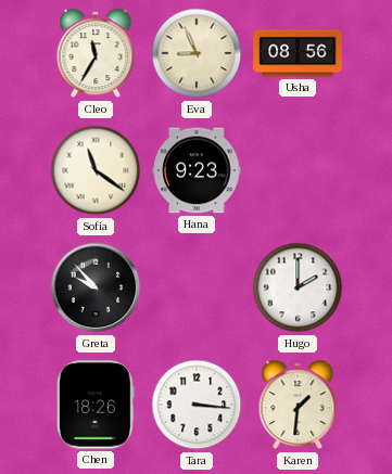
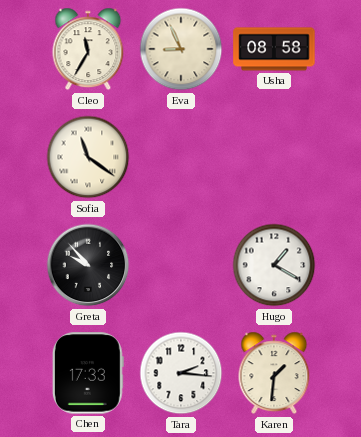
Usha: 08:56 -> 08:58
Hana: 9:23 -> none
Hugo: 2:00 -> 1:20
Chen: 18:26 -> 17:33
Tara: 3:16 -> 2:16
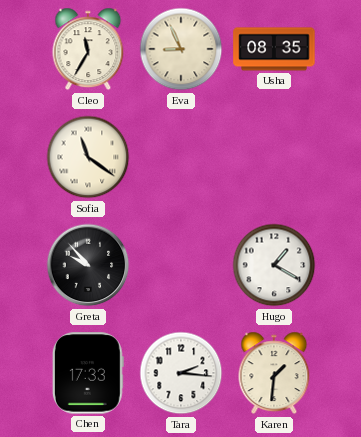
Usha: 08:58 -> 08:35
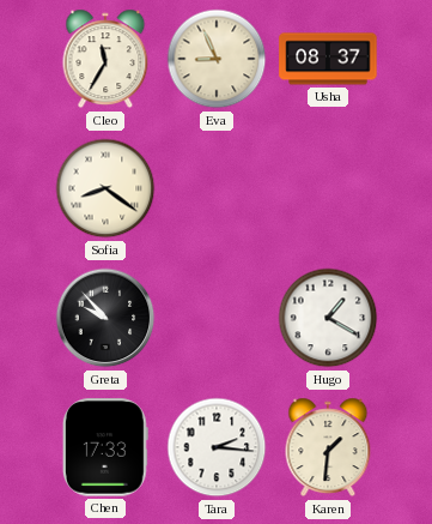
Usha: 08:35 -> 08:37
Sofia: 11:21 -> 8:21
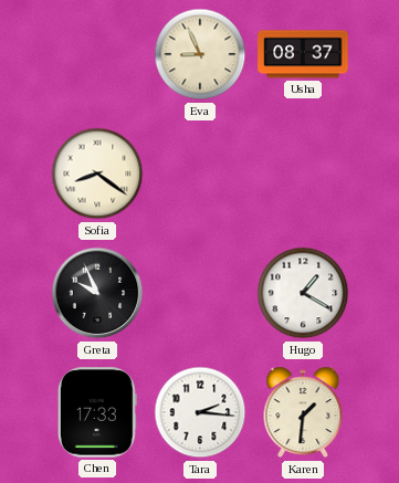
Cleo: 11:35 -> none
Greta: 9:53 -> 9:56
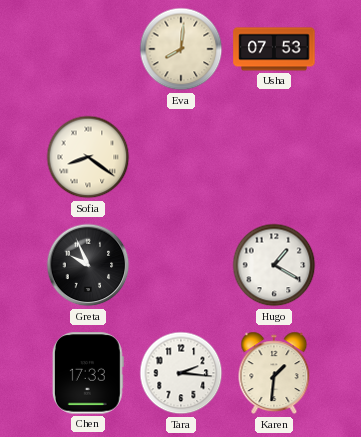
Eva: 8:56 -> 8:01
Usha: 08:37 -> 07:53
